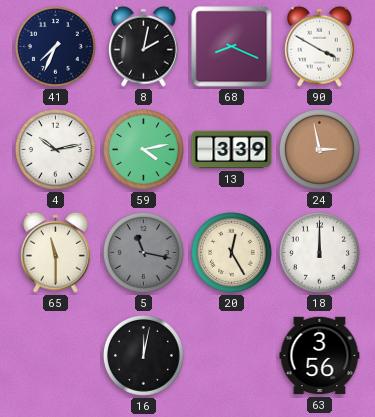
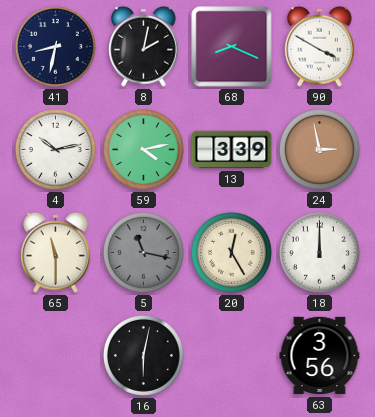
41: 7:34 -> 8:32
16: 12:02 -> 6:02
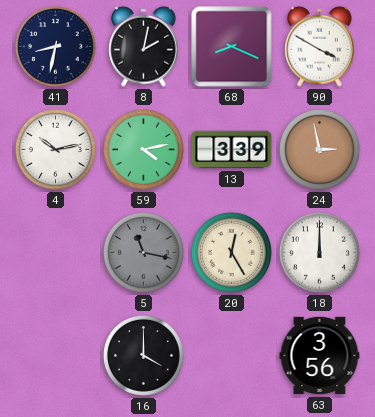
65: 11:30 -> none
16: 6:02 -> 4:00
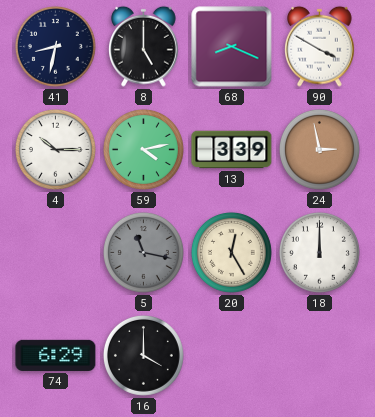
8: 2:02 -> 5:00
4: 10:13 -> 10:15
74: none -> 6:29
63: 3:56 -> none
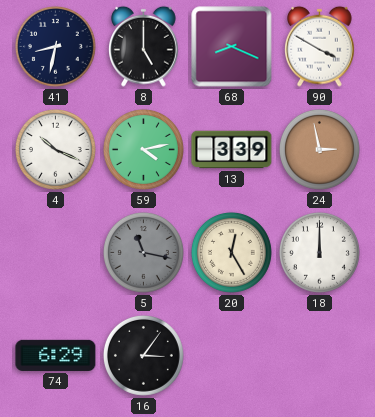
4: 10:15 -> 10:19
16: 4:00 -> 3:06
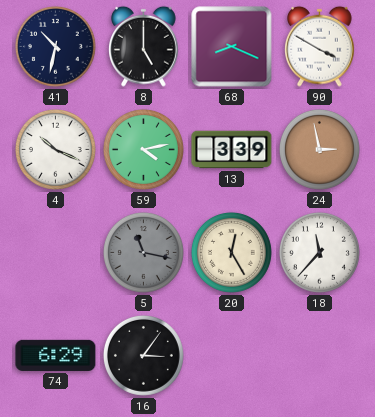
41: 8:32 -> 10:32
18: 12:00 -> 11:37
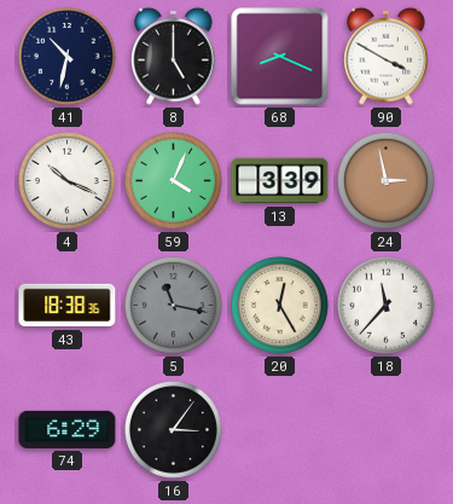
59: 4:13 -> 4:04
43: none -> 18:38
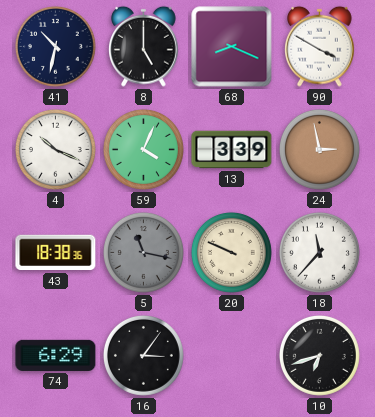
20: 12:25 -> 9:49
10: none -> 6:42
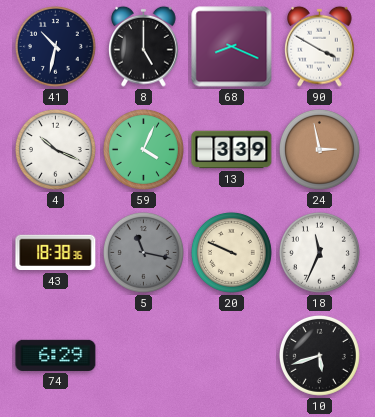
18: 11:37 -> 11:34
16: 3:06 -> none
10: 6:42 -> 5:42
